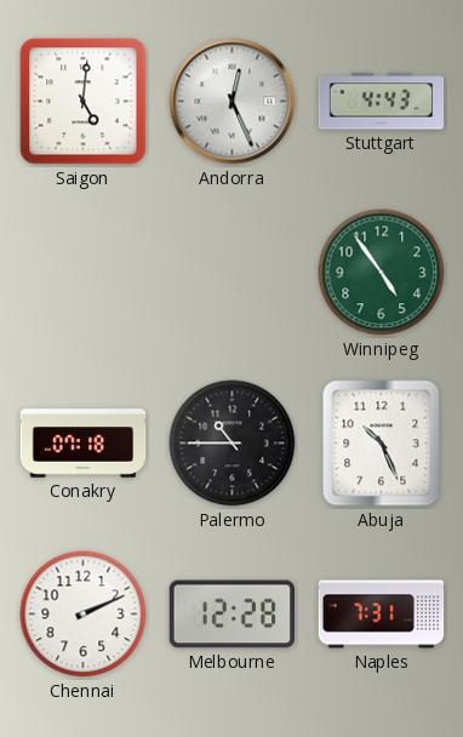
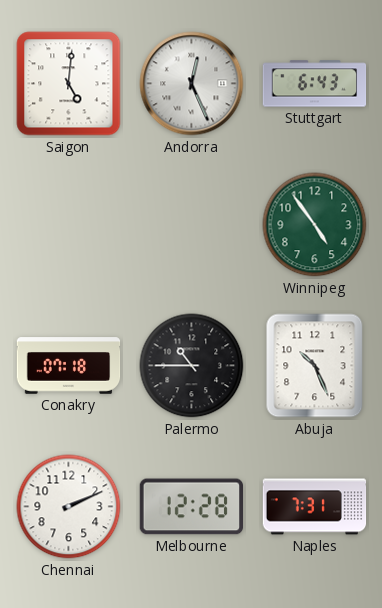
Stuttgart: 4:43 -> 6:43
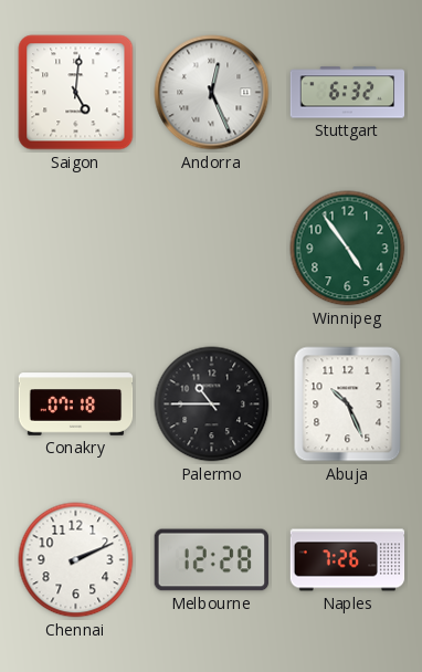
Stuttgart: 6:43 -> 6:32
Naples: 7:31 -> 7:26
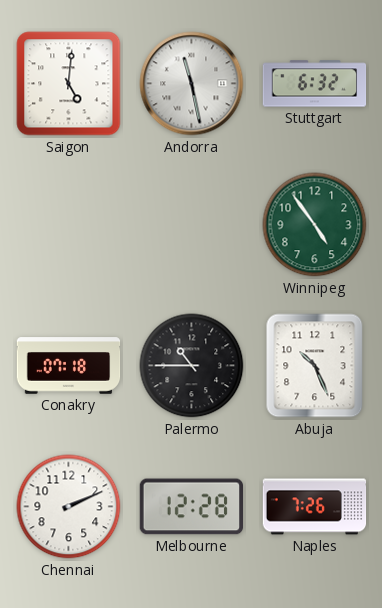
Andorra: 12:26 -> 11:28
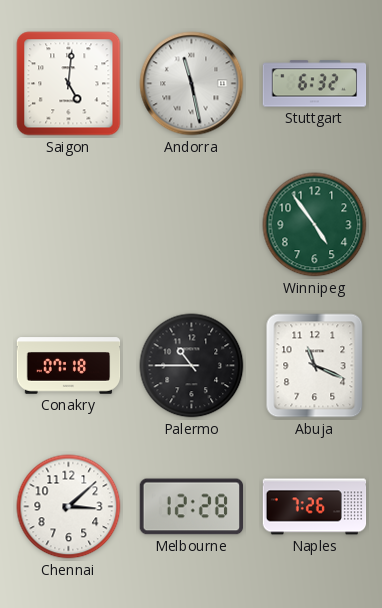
Abuja: 10:26 -> 11:19
Chennai: 2:11 -> 3:08
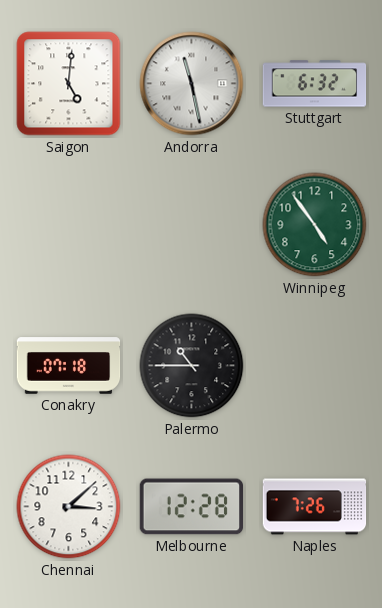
Abuja: 11:19 -> none
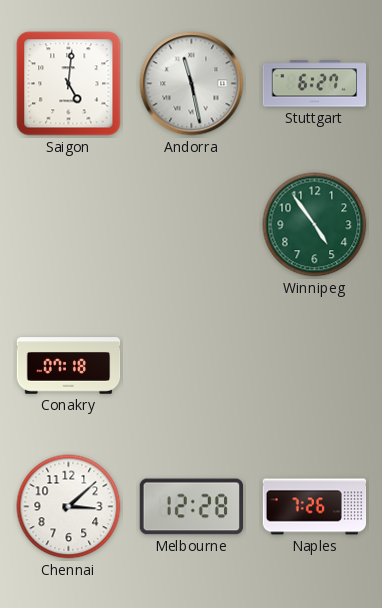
Stuttgart: 6:32 -> 6:27
Palermo: 10:45 -> none
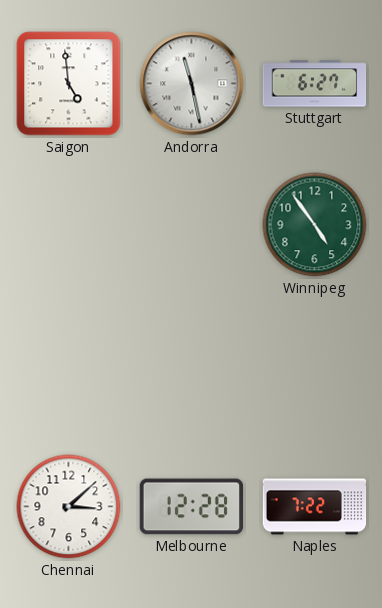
Saigon: 5:01 -> 4:59
Conakry: 07:18 -> none
Naples: 7:26 -> 7:22
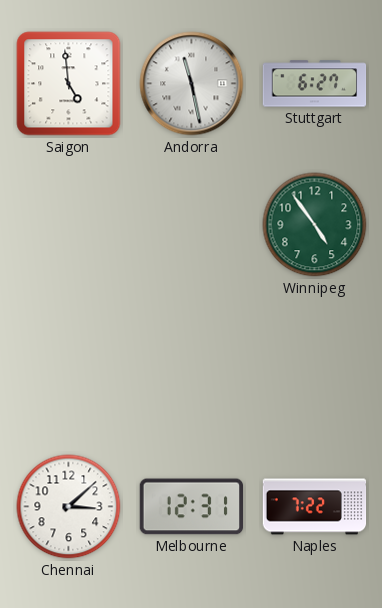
Melbourne: 12:28 -> 12:31
